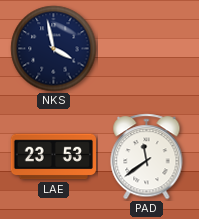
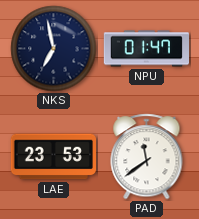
NKS: 3:58 -> 6:58
NPU: none -> 01:47
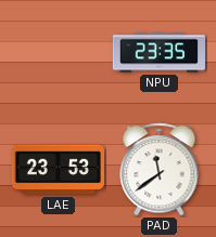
NKS: 6:58 -> none
NPU: 01:47 -> 23:35
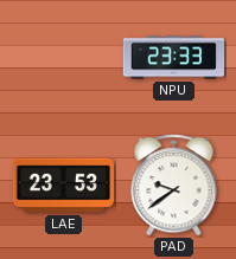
NPU: 23:35 -> 23:33
PAD: 11:39 -> 9:39
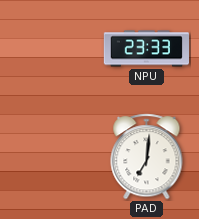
LAE: 23:53 -> none
PAD: 9:39 -> 7:01
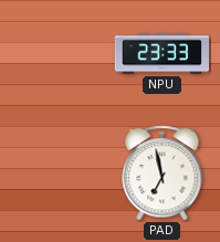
PAD: 7:01 -> 6:58
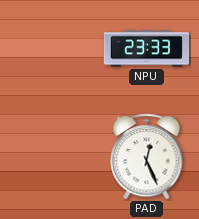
PAD: 6:58 -> 12:26
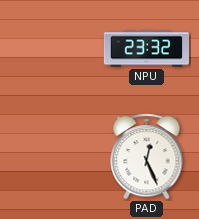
NPU: 23:33 -> 23:32
